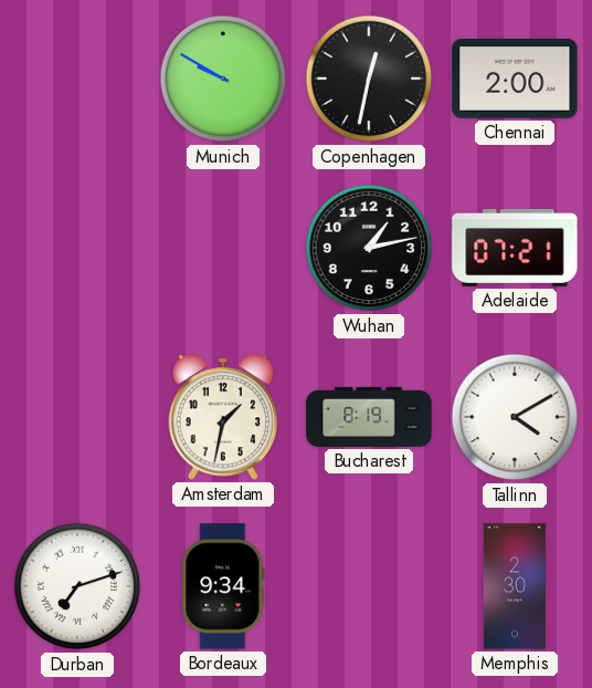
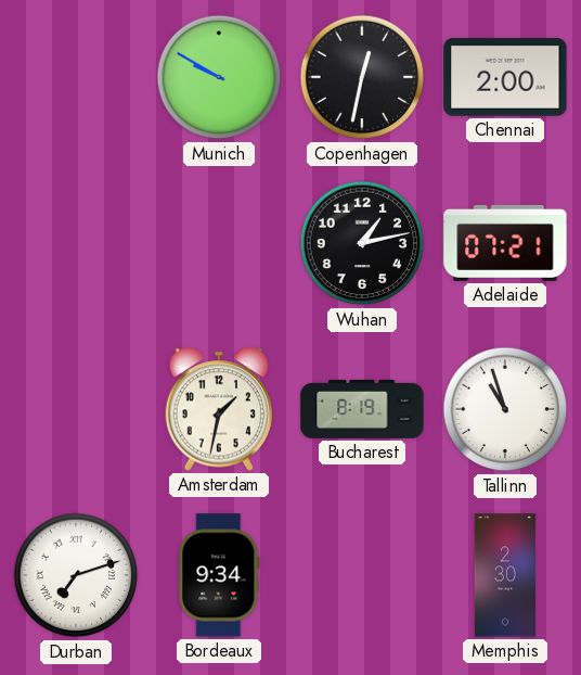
Tallinn: 4:10 -> 10:57
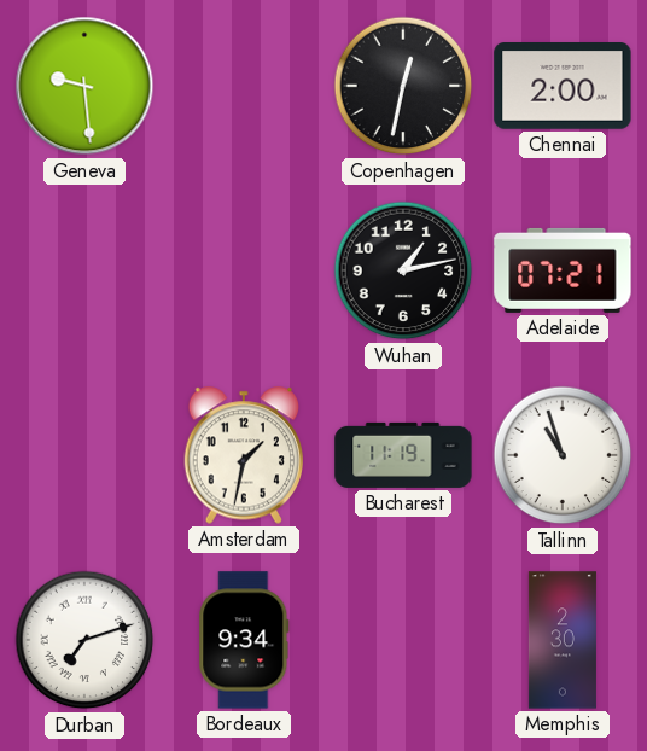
Geneva: none -> 9:29
Munich: 9:50 -> none
Bucharest: 8:19 -> 11:19
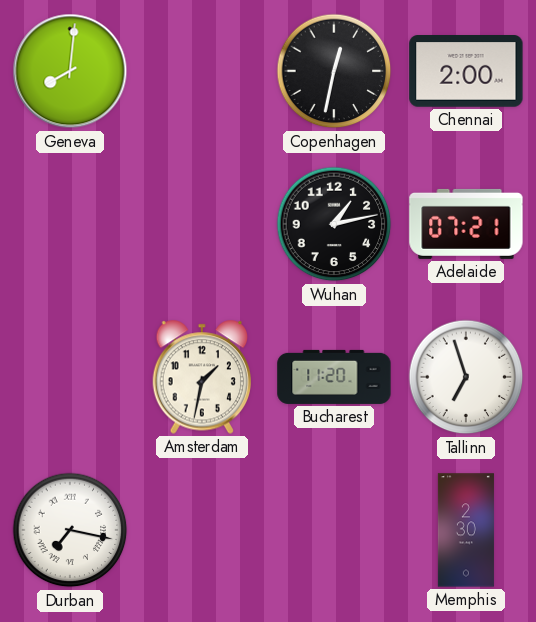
Geneva: 9:29 -> 8:01
Bucharest: 11:19 -> 11:20
Tallinn: 10:57 -> 6:57
Durban: 7:12 -> 7:17
Bordeaux: 9:34 -> none
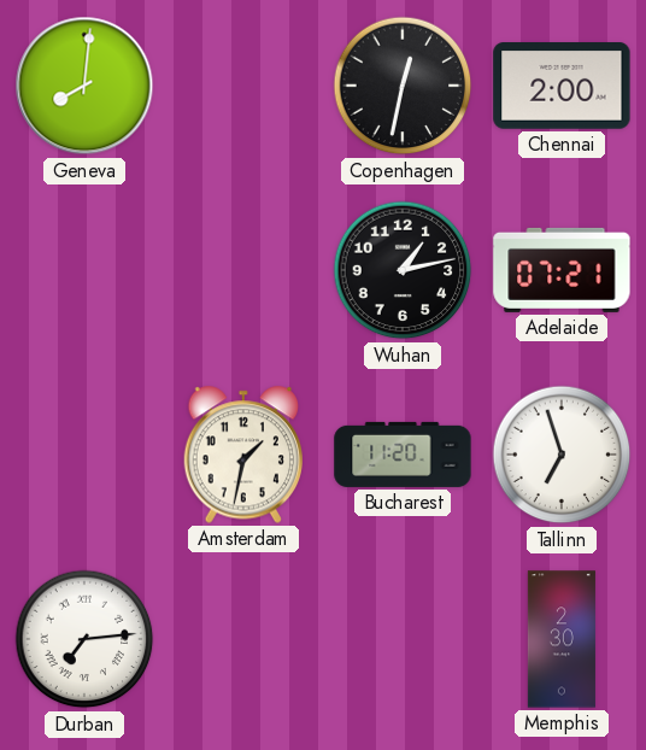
Durban: 7:17 -> 7:14
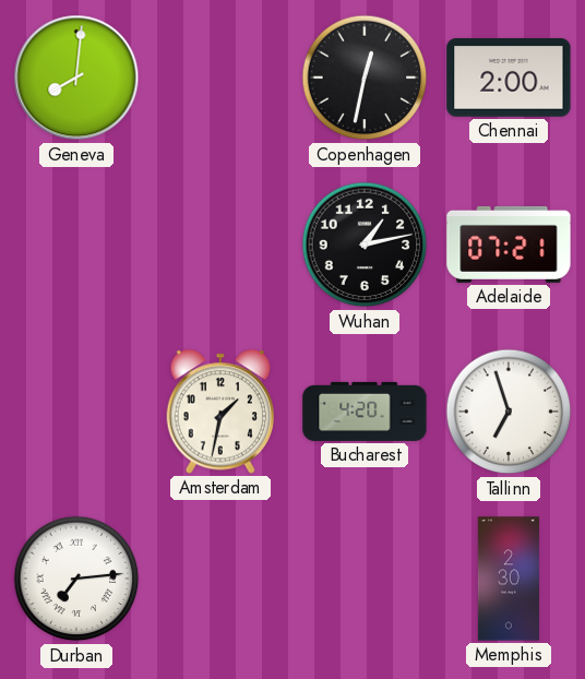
Bucharest: 11:20 -> 4:20
